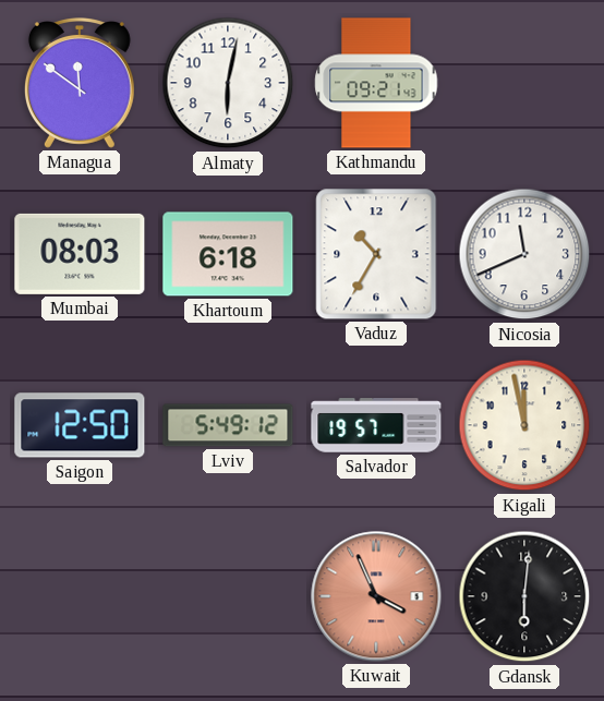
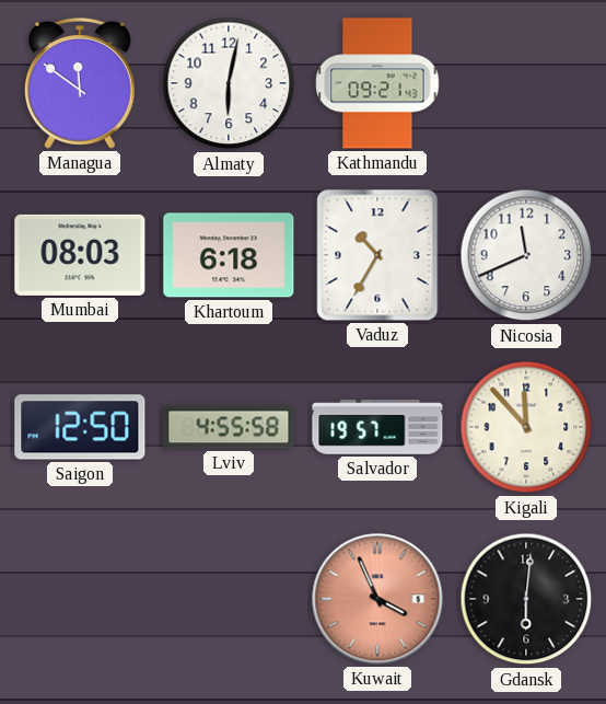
Lviv: 5:49 -> 4:55
Kigali: 11:58 -> 11:53
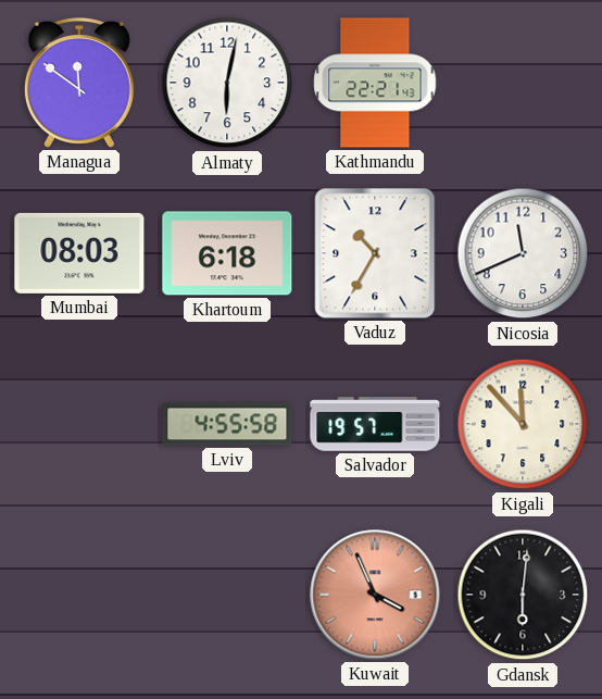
Kathmandu: 09:21 -> 22:21
Saigon: 12:50 -> none
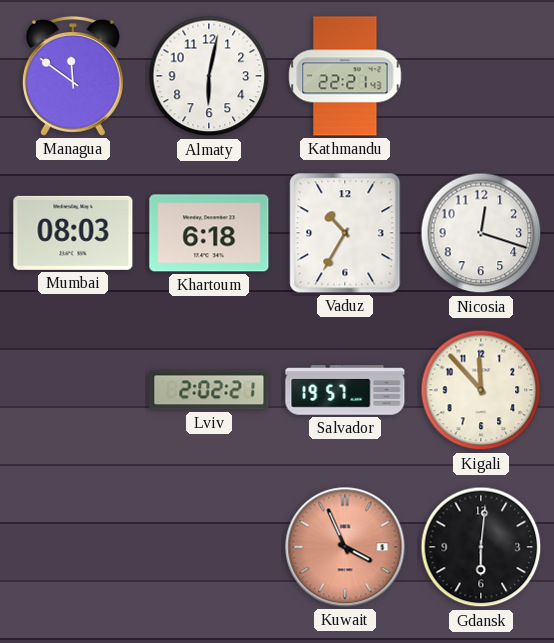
Nicosia: 11:41 -> 12:18
Lviv: 4:55 -> 2:02
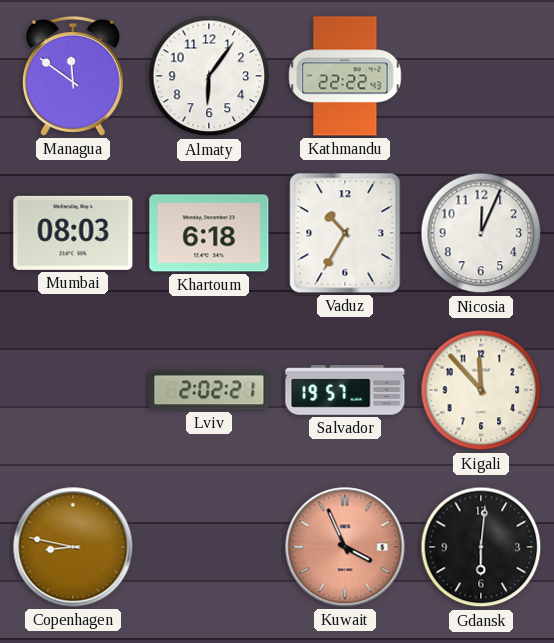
Almaty: 6:02 -> 6:06
Kathmandu: 22:21 -> 22:22
Nicosia: 12:18 -> 12:04
Copenhagen: none -> 8:47
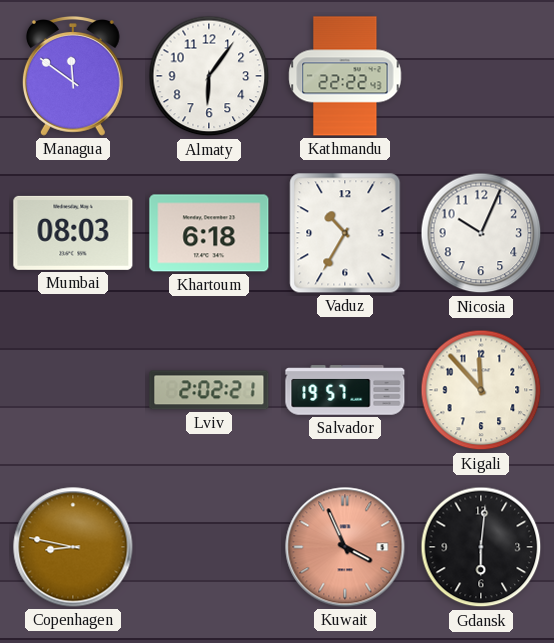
Nicosia: 12:04 -> 10:04
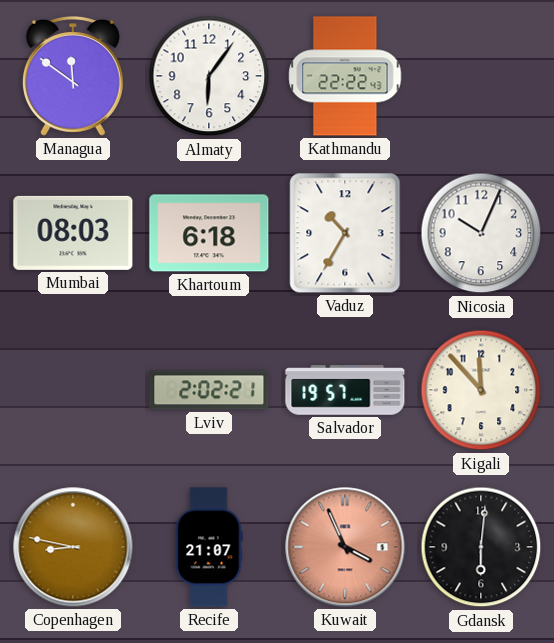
Recife: none -> 21:07
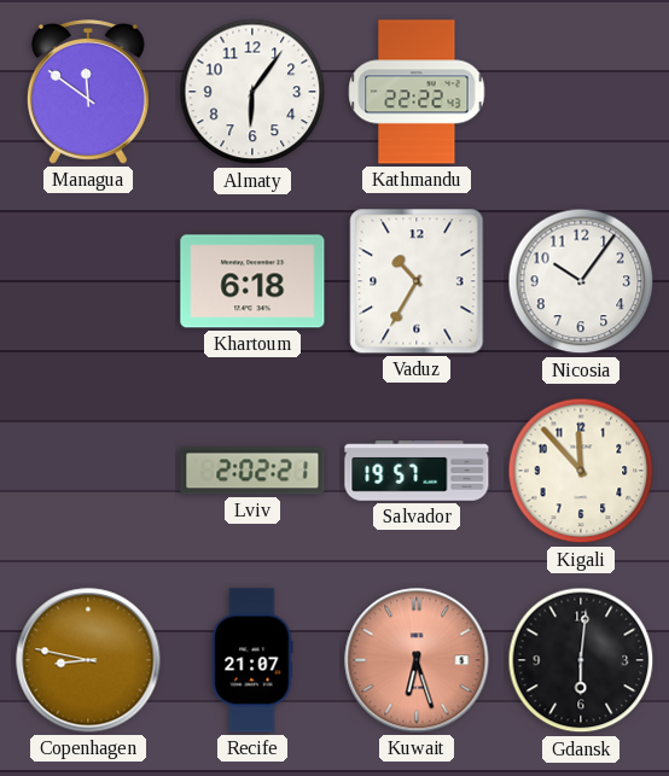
Mumbai: 08:03 -> none
Nicosia: 10:04 -> 10:06
Kuwait: 3:56 -> 6:27
